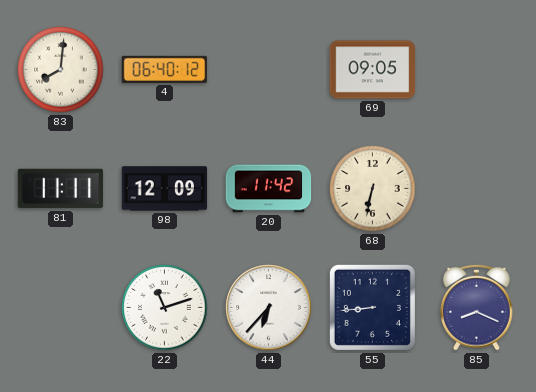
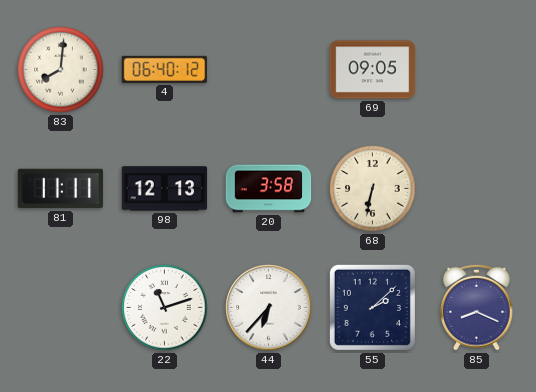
98: 12:09 -> 12:13
20: 11:42 -> 3:58
55: 8:44 -> 2:08
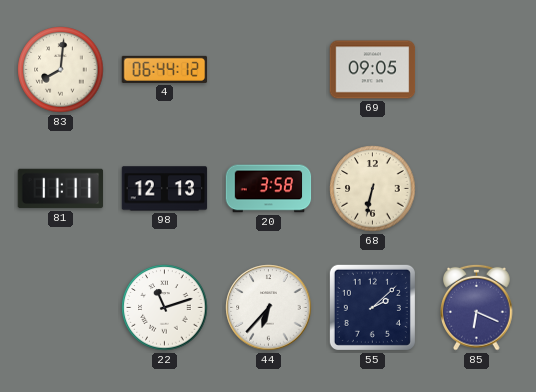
4: 06:40 -> 06:44
85: 8:19 -> 6:19
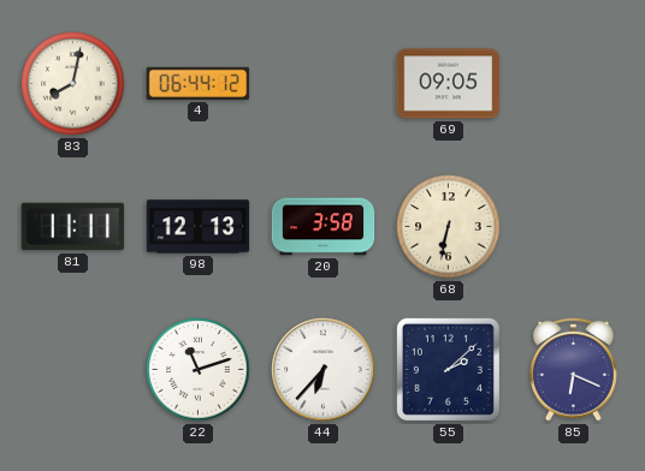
83: 8:01 -> 8:02
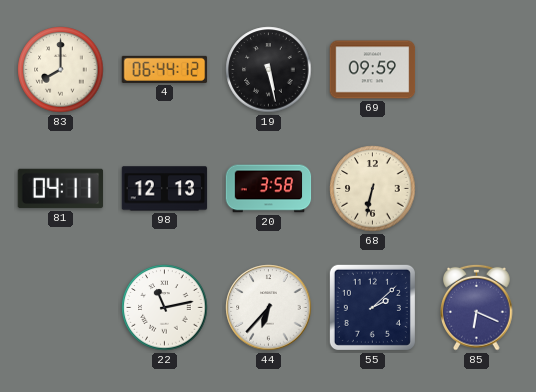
83: 8:02 -> 8:00
19: none -> 5:28
69: 09:05 -> 09:59
81: 11:11 -> 04:11
22: 11:12 -> 11:13
